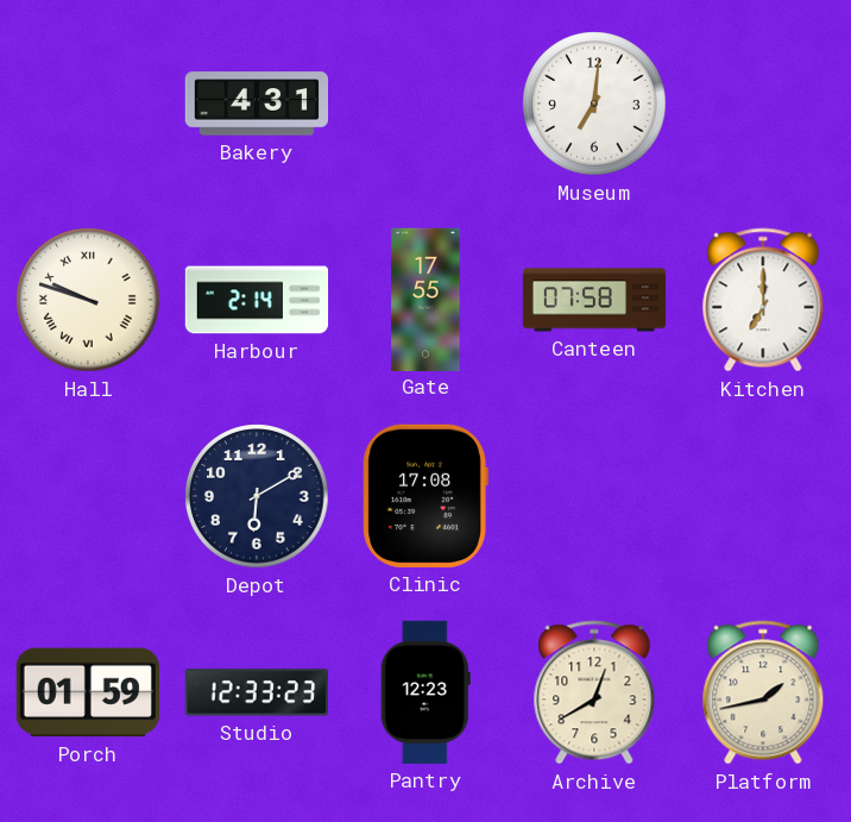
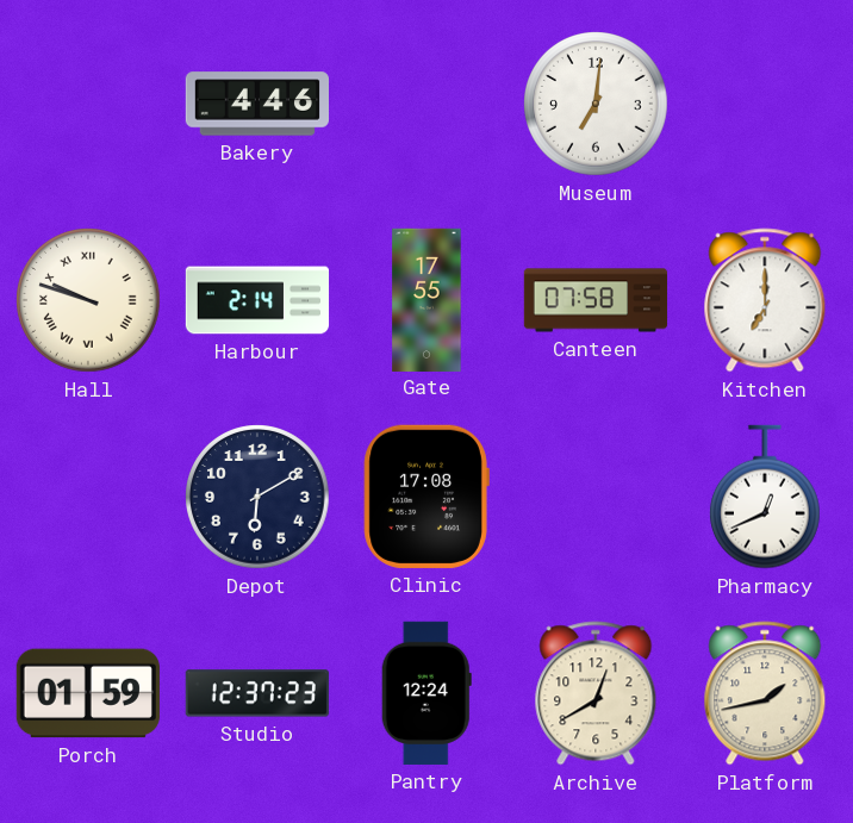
Bakery: 4:31 -> 4:46
Pharmacy: none -> 12:41
Studio: 12:33 -> 12:37
Pantry: 12:23 -> 12:24
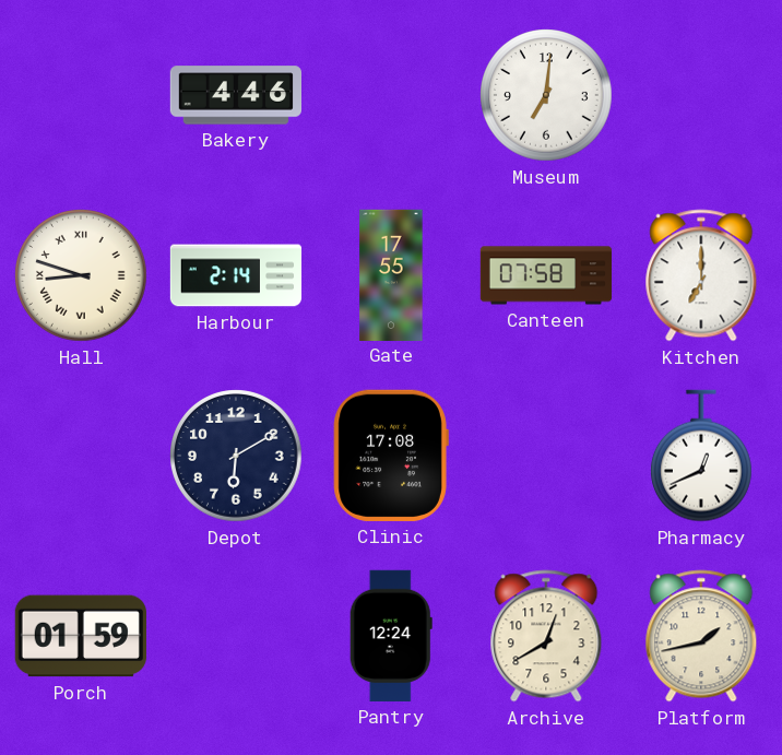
Hall: 9:48 -> 8:48
Studio: 12:37 -> none
